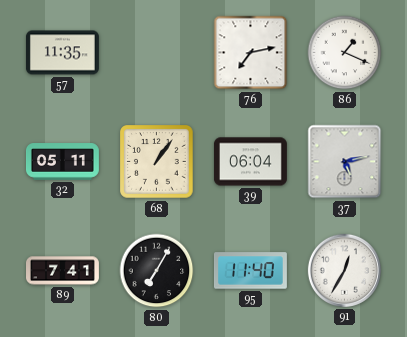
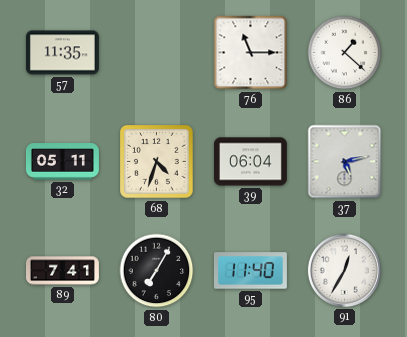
76: 7:13 -> 11:15
86: 1:19 -> 1:22
68: 1:06 -> 4:33
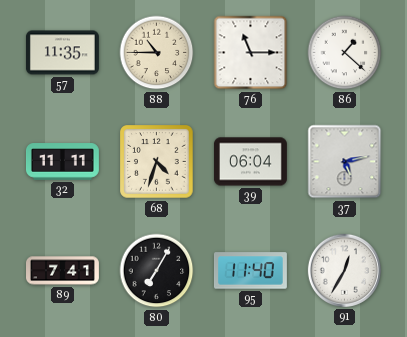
88: none -> 10:45
32: 05:11 -> 11:11
